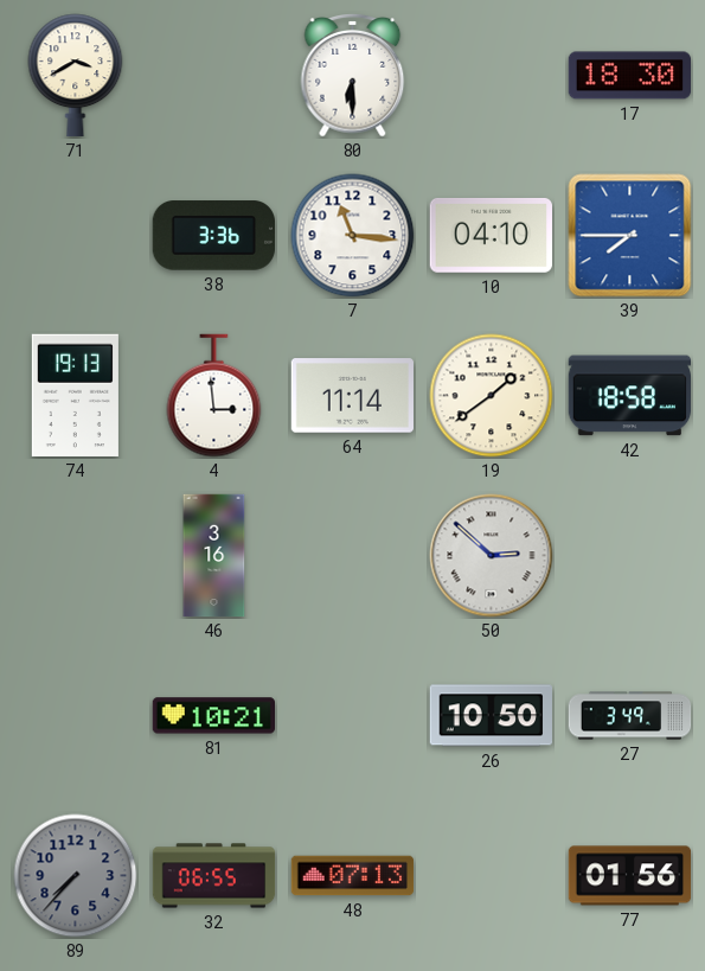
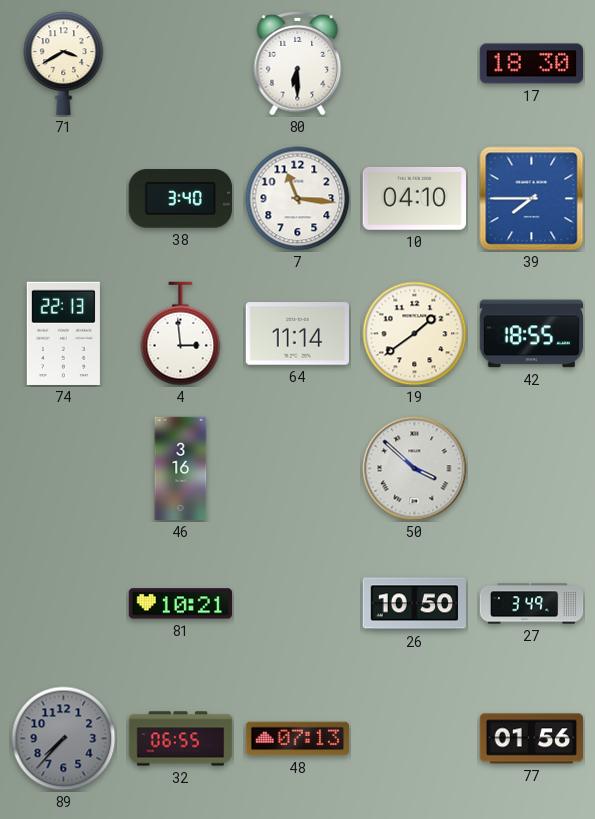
38: 3:36 -> 3:40
74: 19:13 -> 22:13
42: 18:58 -> 18:55
50: 2:52 -> 3:52
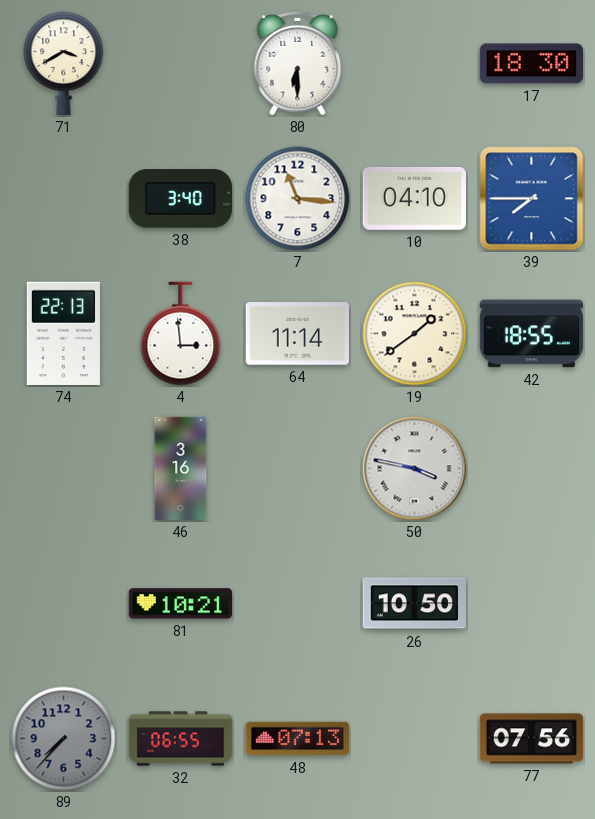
50: 3:52 -> 3:47
27: 3:49 -> none
77: 01:56 -> 07:56
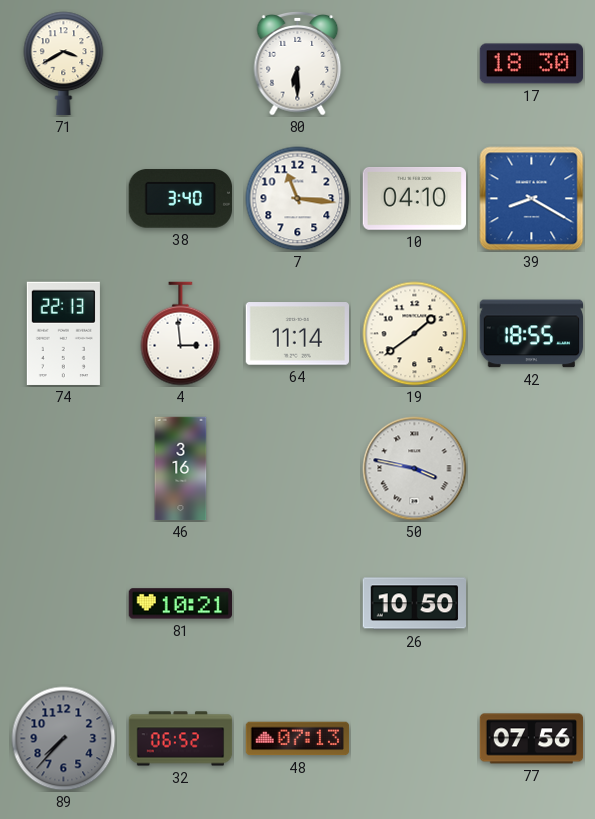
39: 7:45 -> 8:20
32: 06:55 -> 06:52
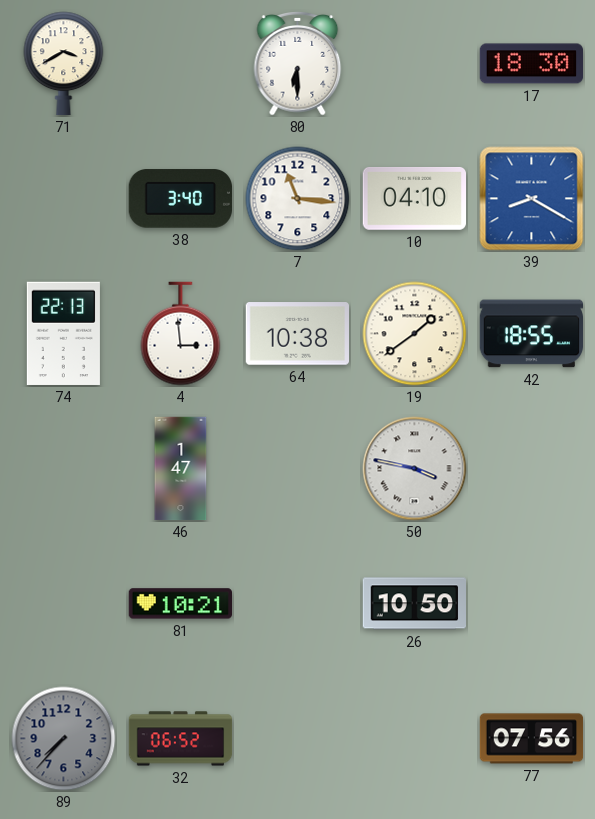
64: 11:14 -> 10:38
46: 3:16 -> 1:47
48: 07:13 -> none
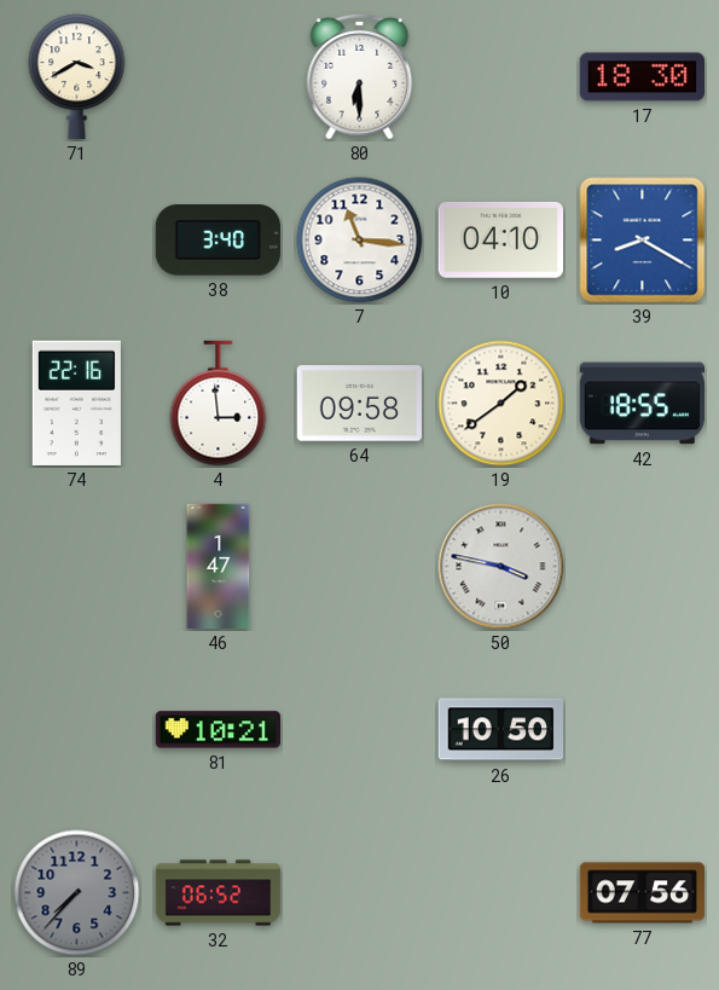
74: 22:13 -> 22:16
64: 10:38 -> 09:58
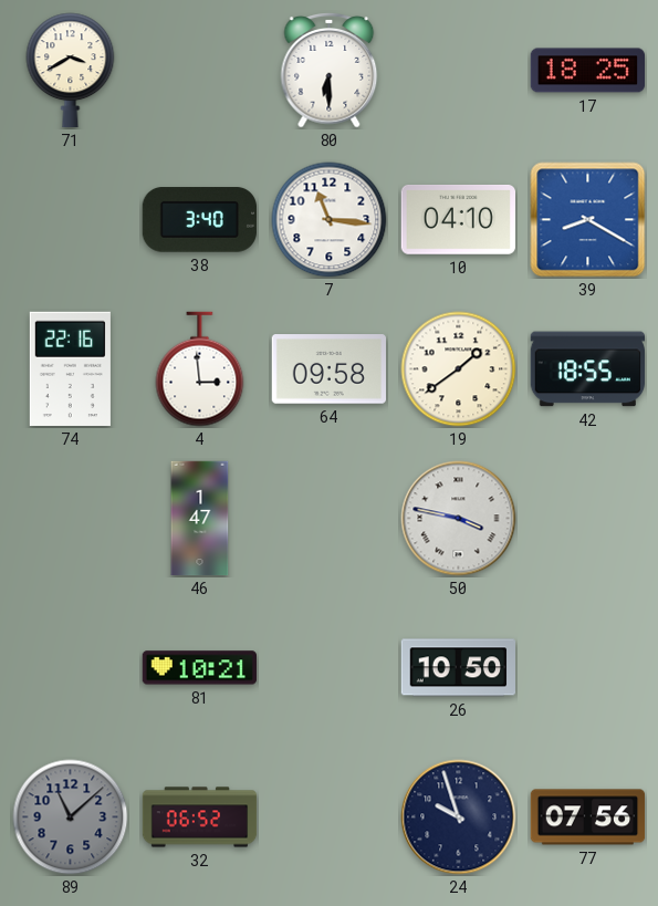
17: 18:30 -> 18:25
89: 7:37 -> 11:08
24: none -> 9:57
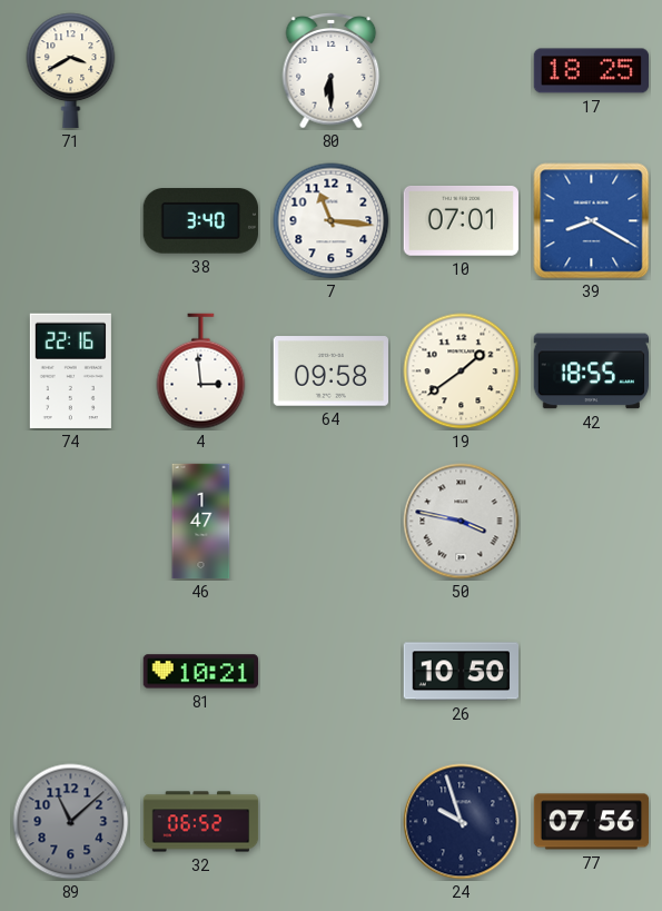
10: 04:10 -> 07:01
